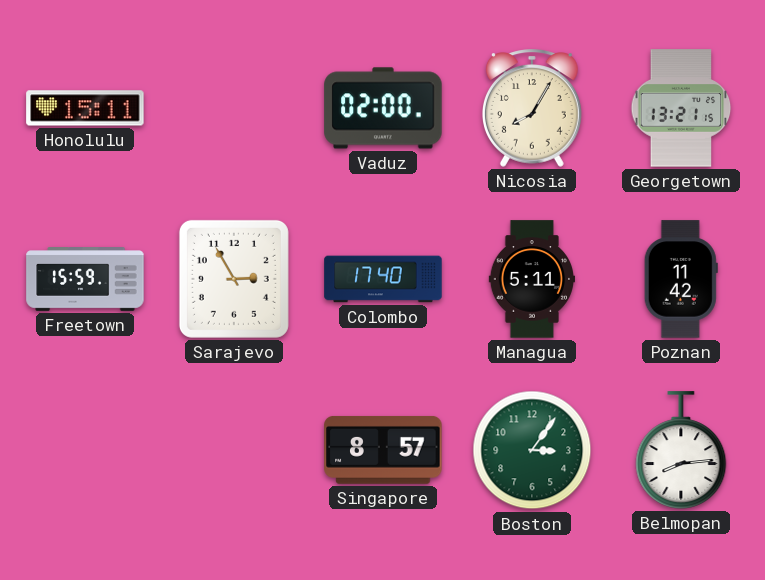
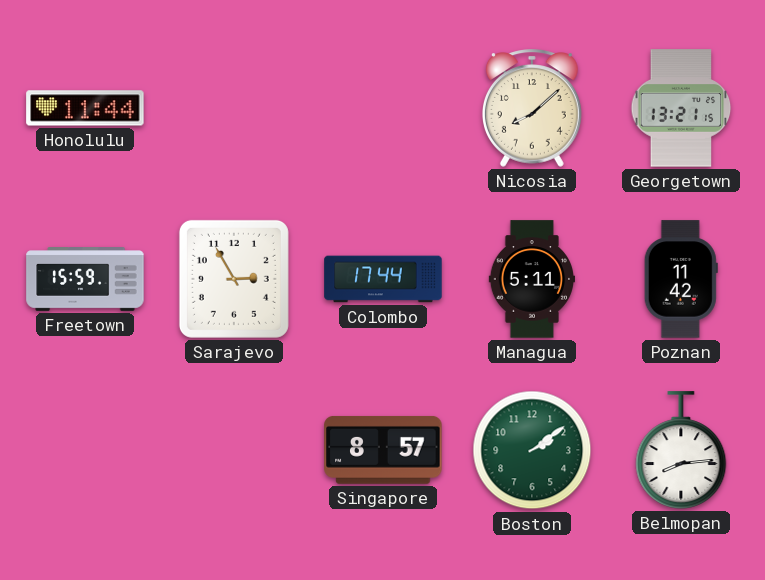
Honolulu: 15:11 -> 11:44
Vaduz: 02:00 -> none
Nicosia: 8:05 -> 8:08
Colombo: 17:40 -> 17:44
Boston: 3:06 -> 2:09
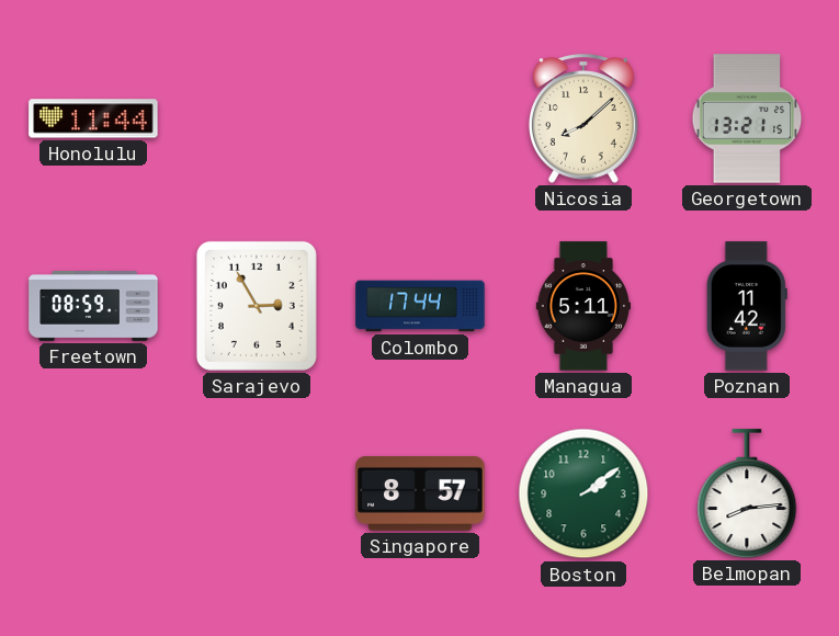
Freetown: 15:59 -> 08:59
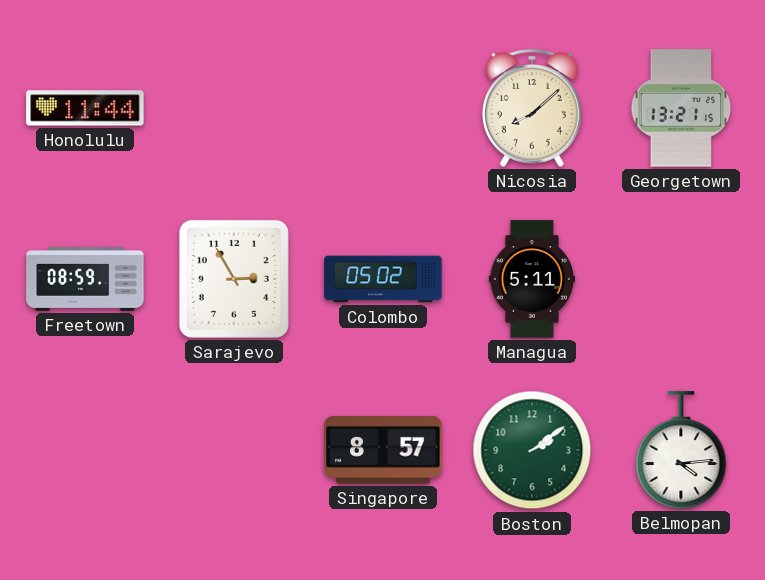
Colombo: 17:44 -> 05:02
Poznan: 11:42 -> none
Belmopan: 8:14 -> 4:14
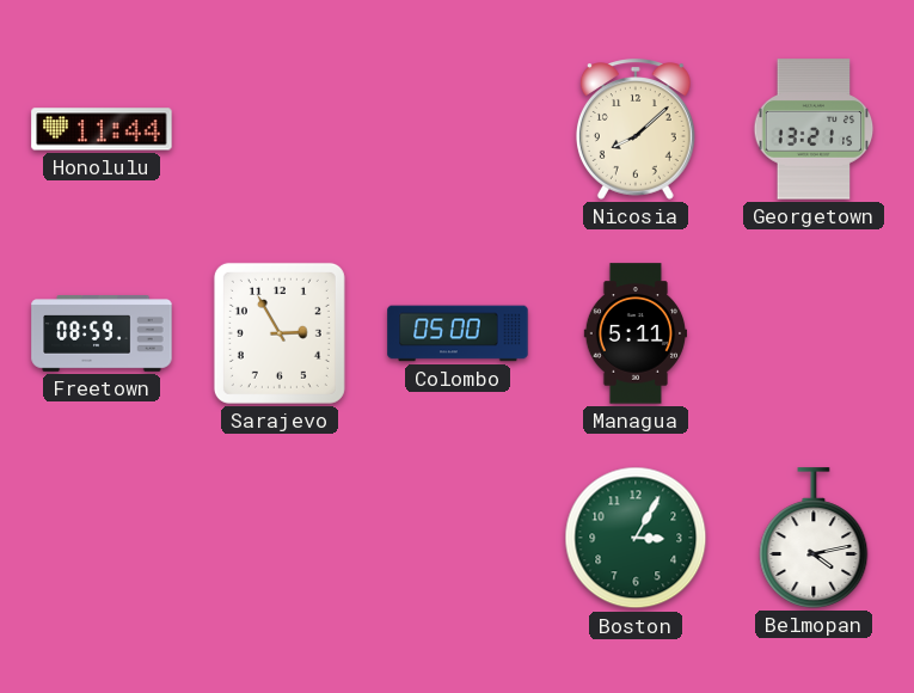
Colombo: 05:02 -> 05:00
Singapore: 8:57 -> none
Boston: 2:09 -> 3:05
Belmopan: 4:14 -> 4:13
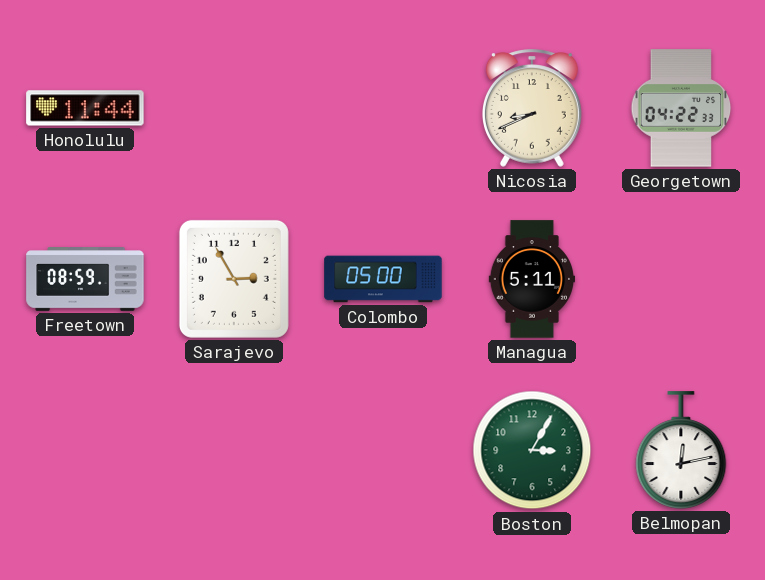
Nicosia: 8:08 -> 8:41
Georgetown: 13:21 -> 04:22
Belmopan: 4:13 -> 12:13
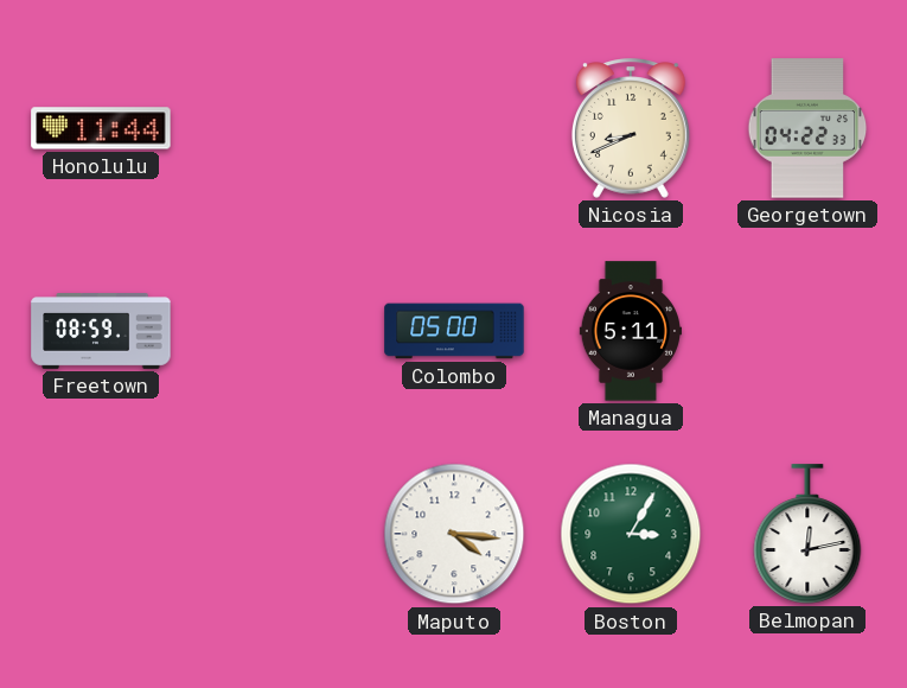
Sarajevo: 2:55 -> none
Maputo: none -> 4:16
